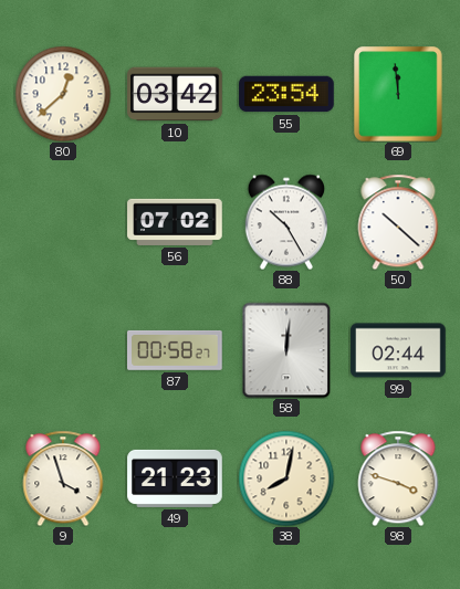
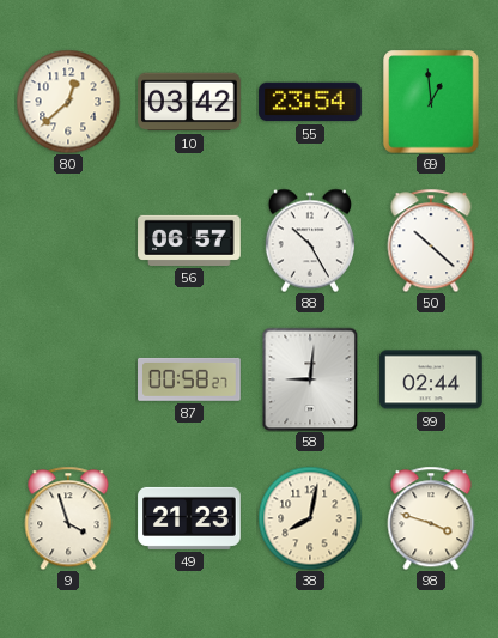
69: 11:59 -> 12:59
56: 07:02 -> 06:57
58: 12:01 -> 9:01
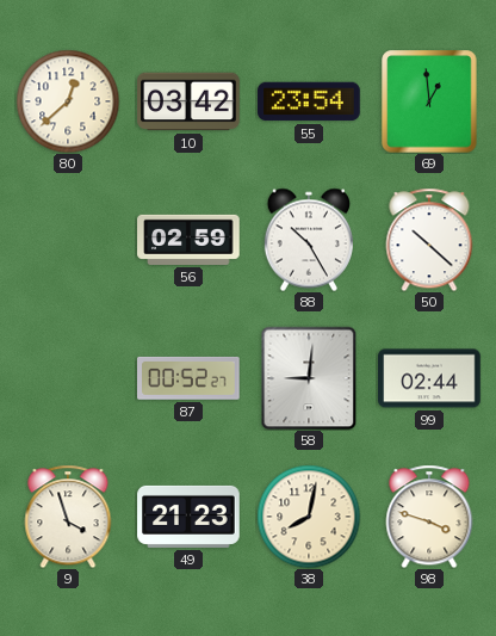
56: 06:57 -> 02:59
87: 00:58 -> 00:52
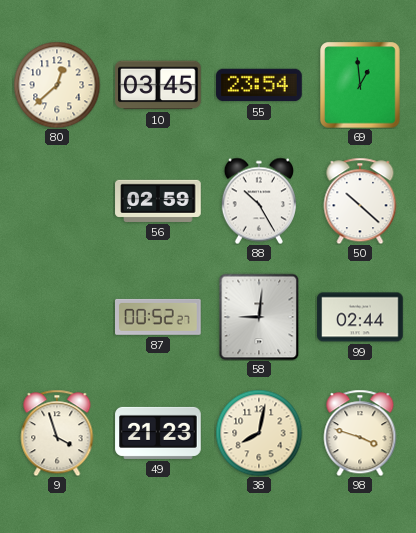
10: 03:42 -> 03:45
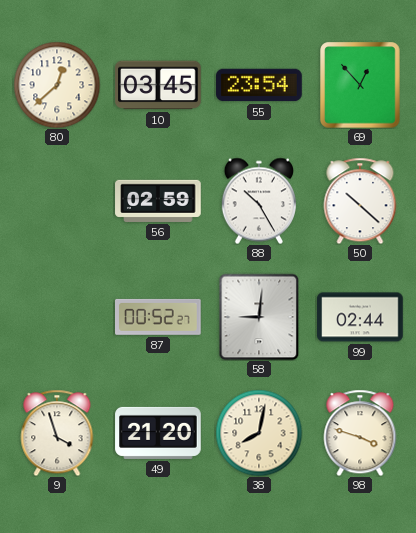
69: 12:59 -> 12:53
49: 21:23 -> 21:20
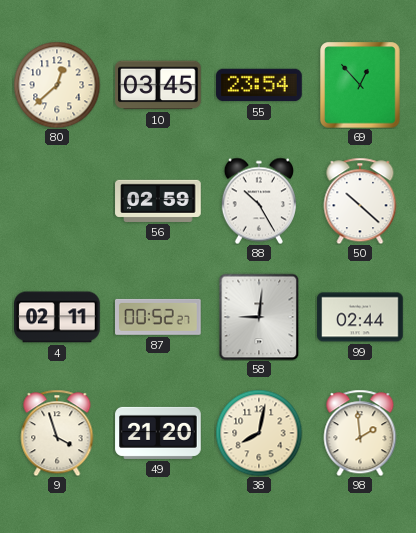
4: none -> 02:11
98: 3:48 -> 1:59
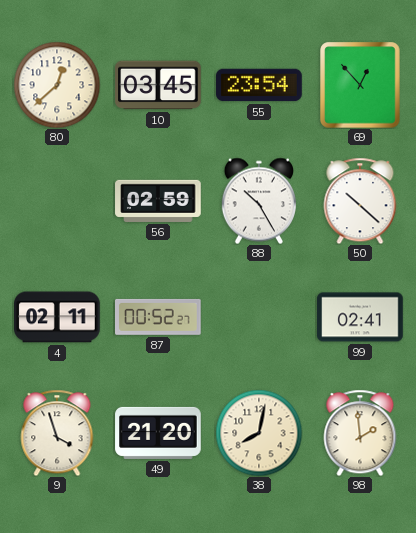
58: 9:01 -> none
99: 02:44 -> 02:41
